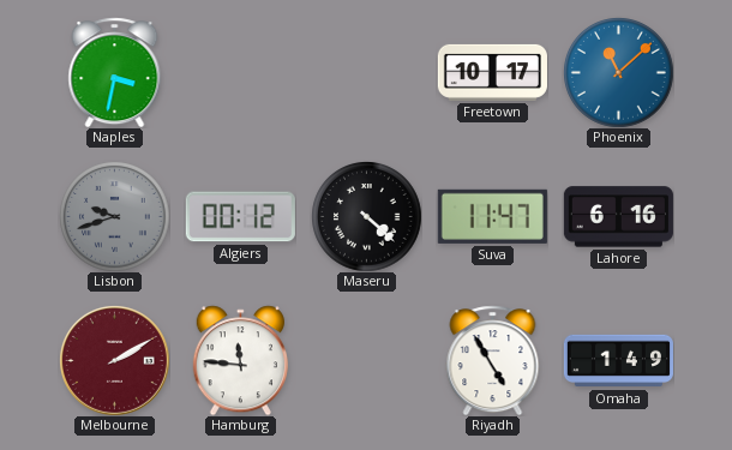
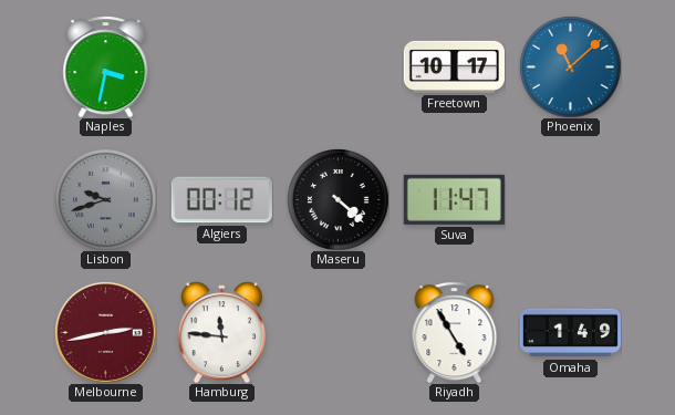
Lahore: 6:16 -> none
Melbourne: 2:10 -> 2:43
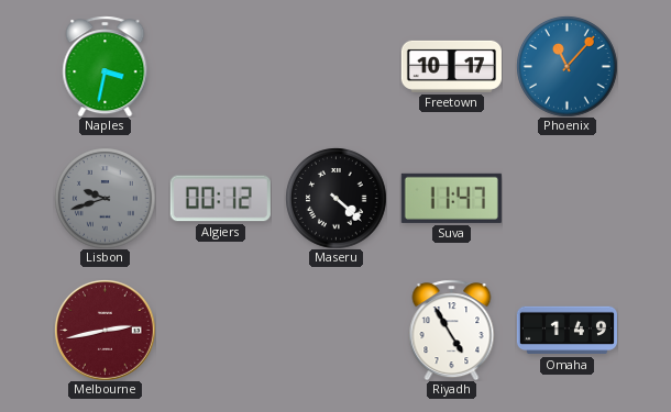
Phoenix: 11:08 -> 11:07
Hamburg: 11:46 -> none
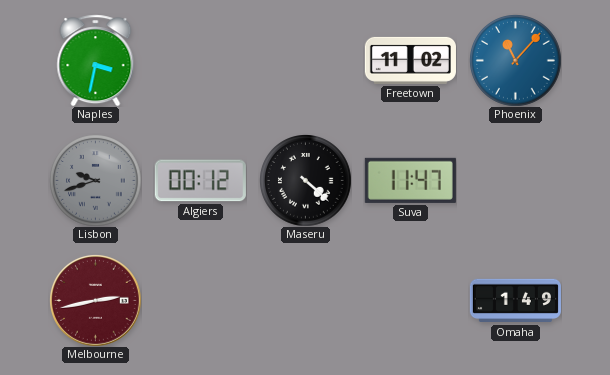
Freetown: 10:17 -> 11:02
Riyadh: 4:55 -> none
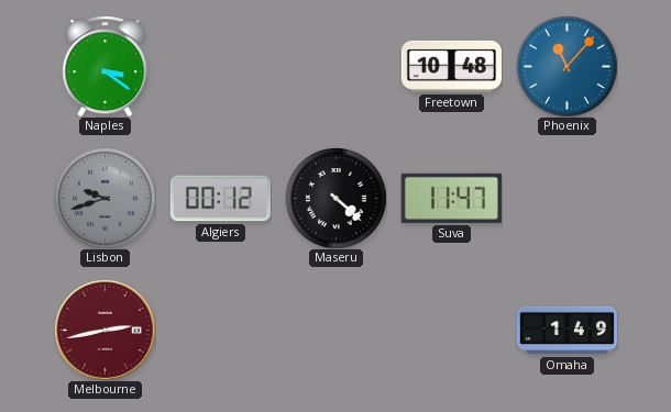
Naples: 3:32 -> 3:21
Freetown: 11:02 -> 10:48
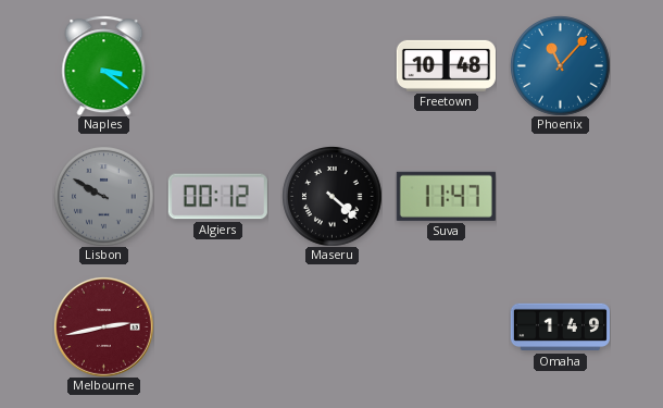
Lisbon: 9:42 -> 9:50
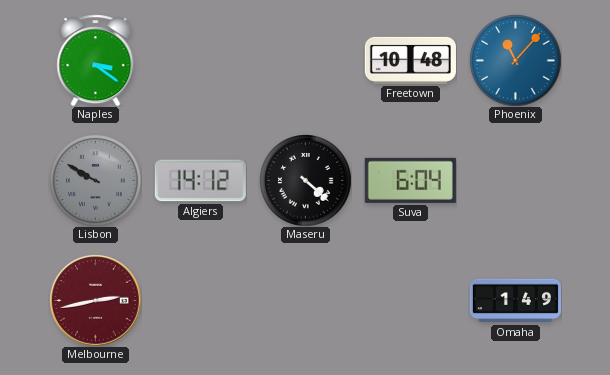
Algiers: 00:12 -> 14:12
Suva: 11:47 -> 6:04
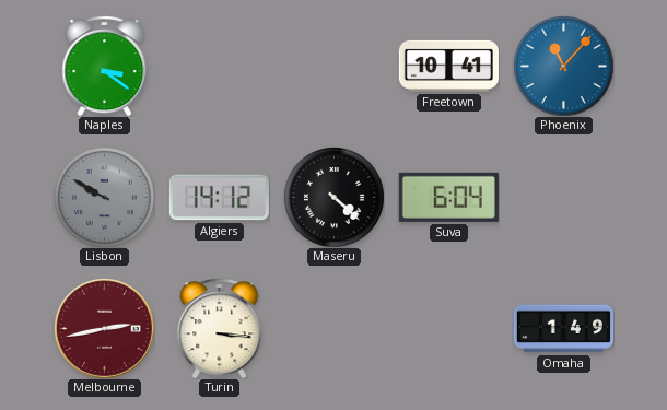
Freetown: 10:48 -> 10:41
Turin: none -> 3:16
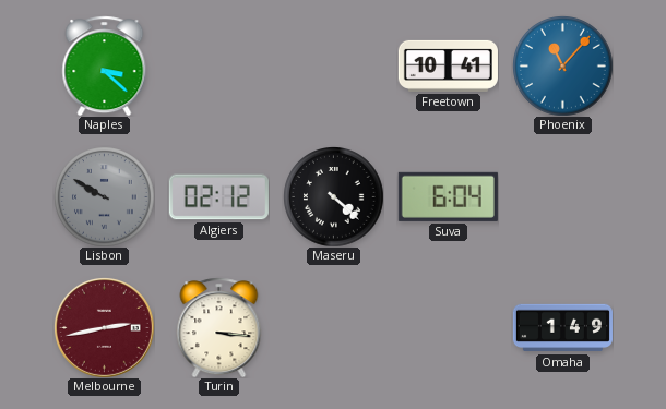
Naples: 3:21 -> 3:22
Algiers: 14:12 -> 02:12
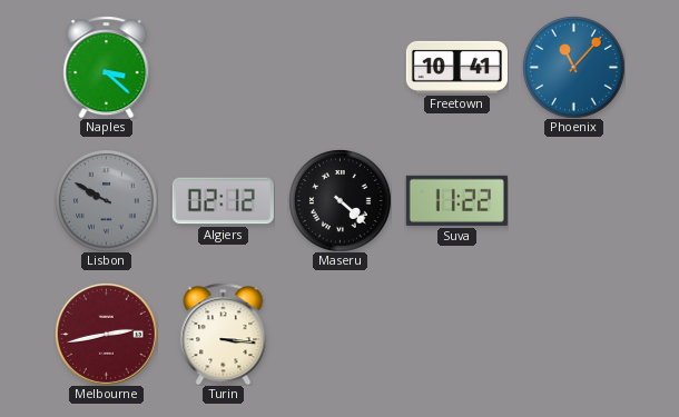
Suva: 6:04 -> 11:22
Omaha: 1:49 -> none
